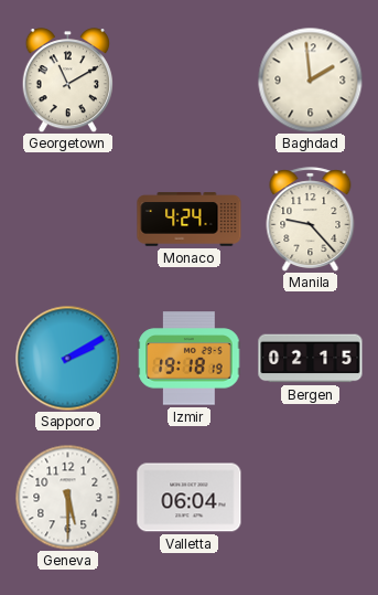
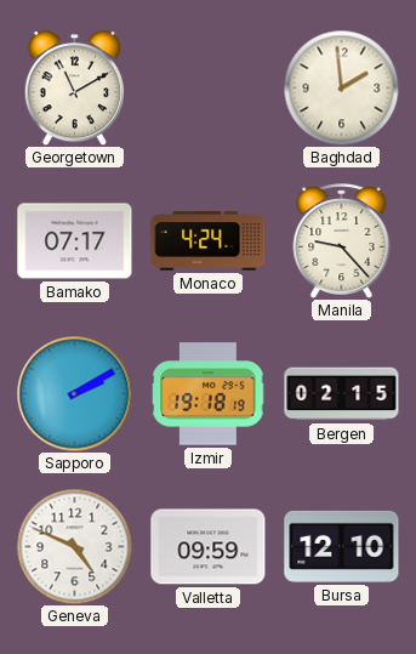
Bamako: none -> 07:17
Geneva: 5:30 -> 4:49
Valletta: 06:04 -> 09:59
Bursa: none -> 12:10
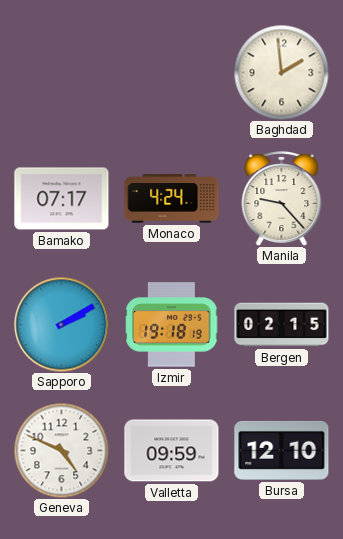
Georgetown: 11:10 -> none
